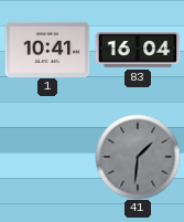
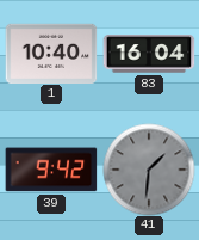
1: 10:41 -> 10:40
39: none -> 9:42
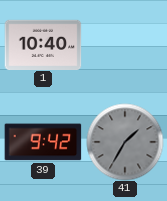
83: 16:04 -> none
41: 1:31 -> 1:35
